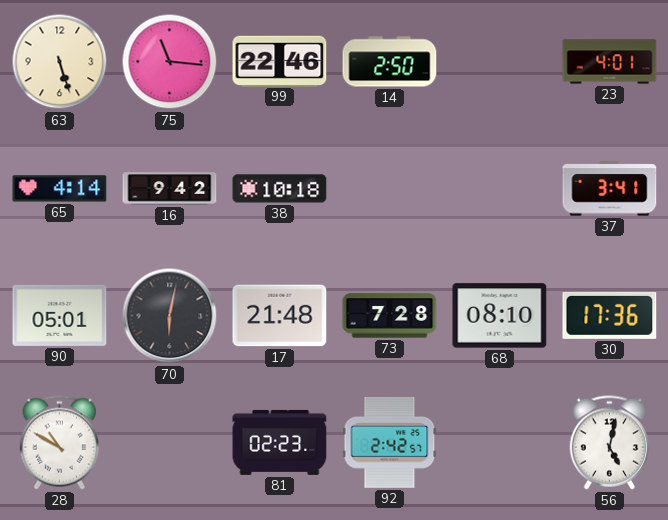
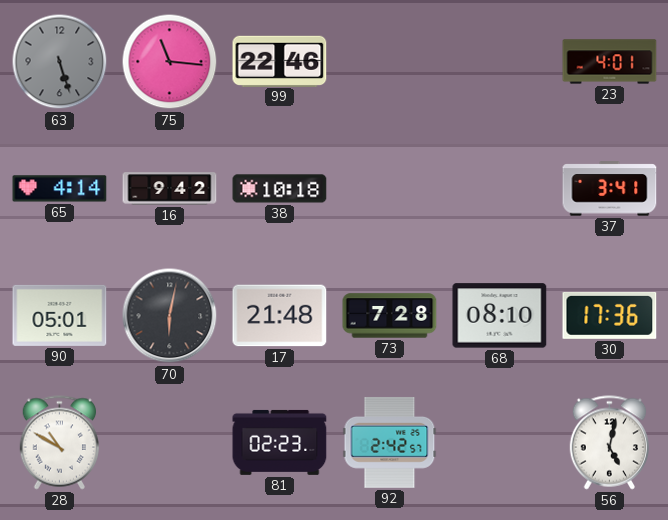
63 dial: cream -> grey
14: 2:50 -> none
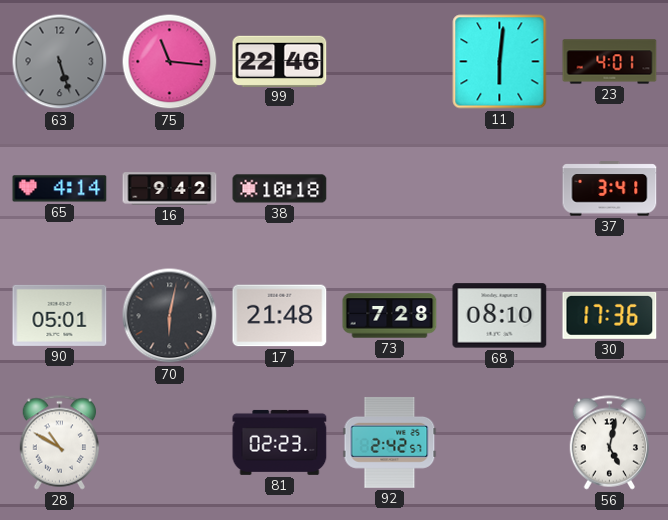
11: none -> 6:01
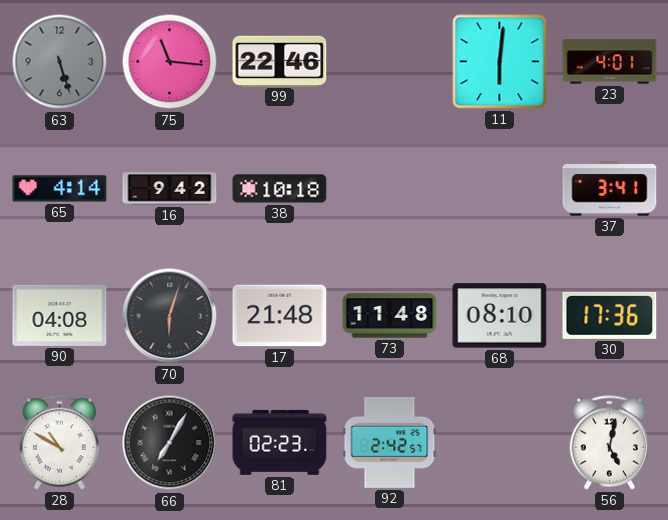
90: 05:01 -> 04:08
70: 6:02 -> 6:03
73: 7:28 -> 11:48
66: none -> 7:05
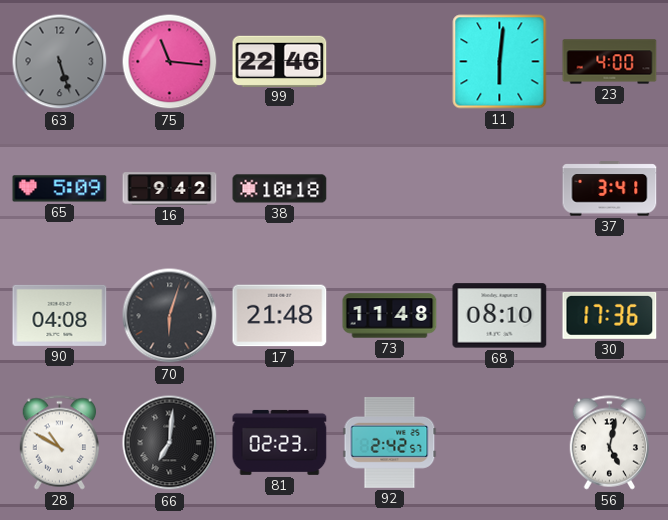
23: 4:01 -> 4:00
65: 4:14 -> 5:09
66: 7:05 -> 7:01
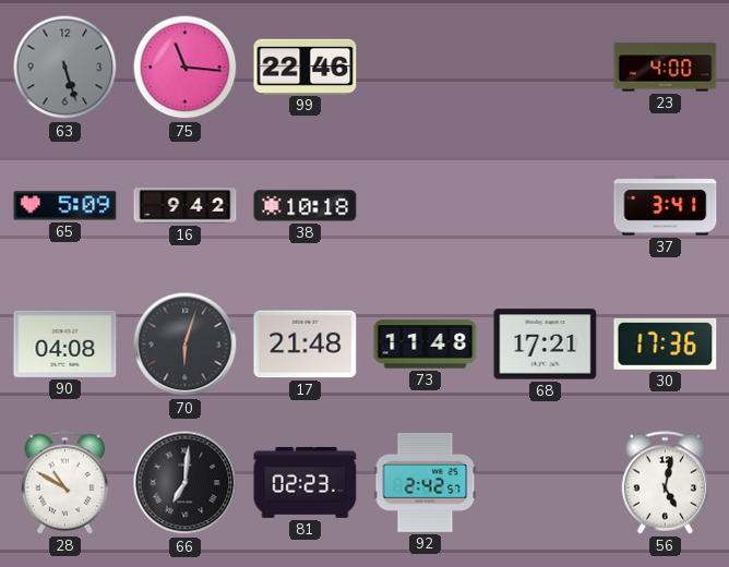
11: 6:01 -> none
68: 08:10 -> 17:21
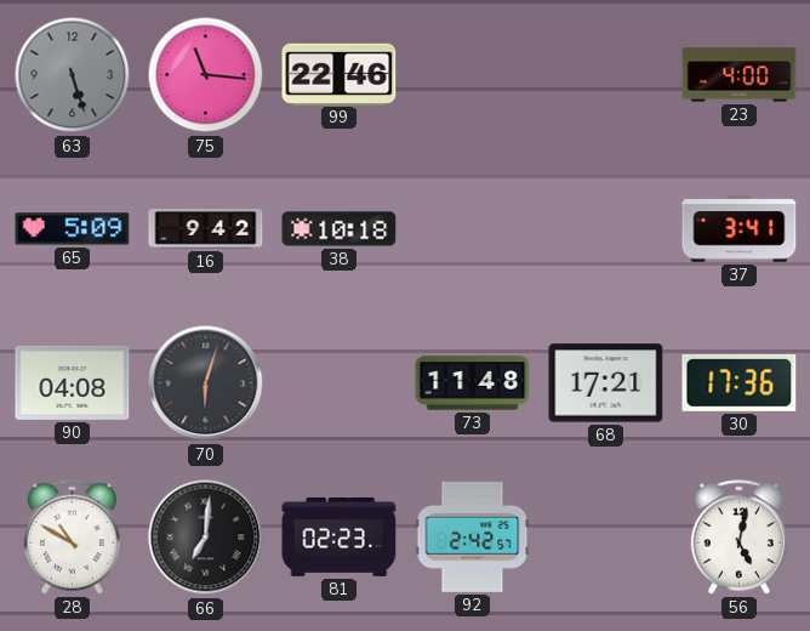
17: 21:48 -> none
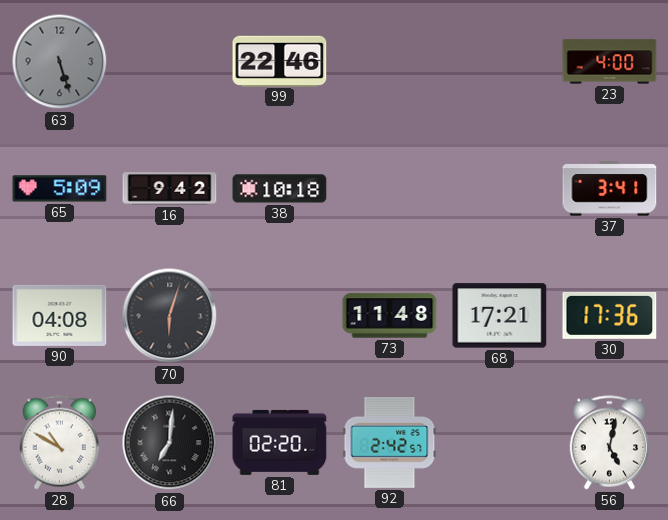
75: 11:16 -> none
81: 02:23 -> 02:20
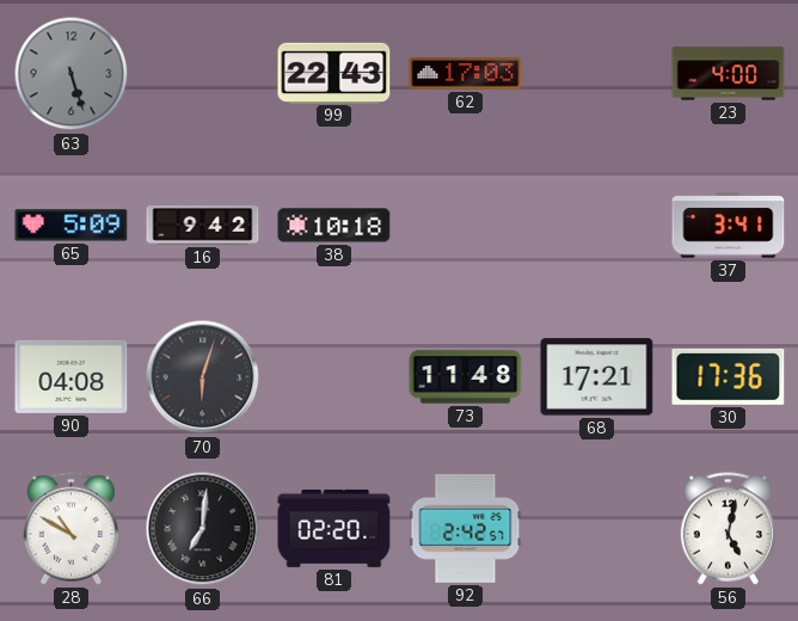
99: 22:46 -> 22:43
62: none -> 17:03
